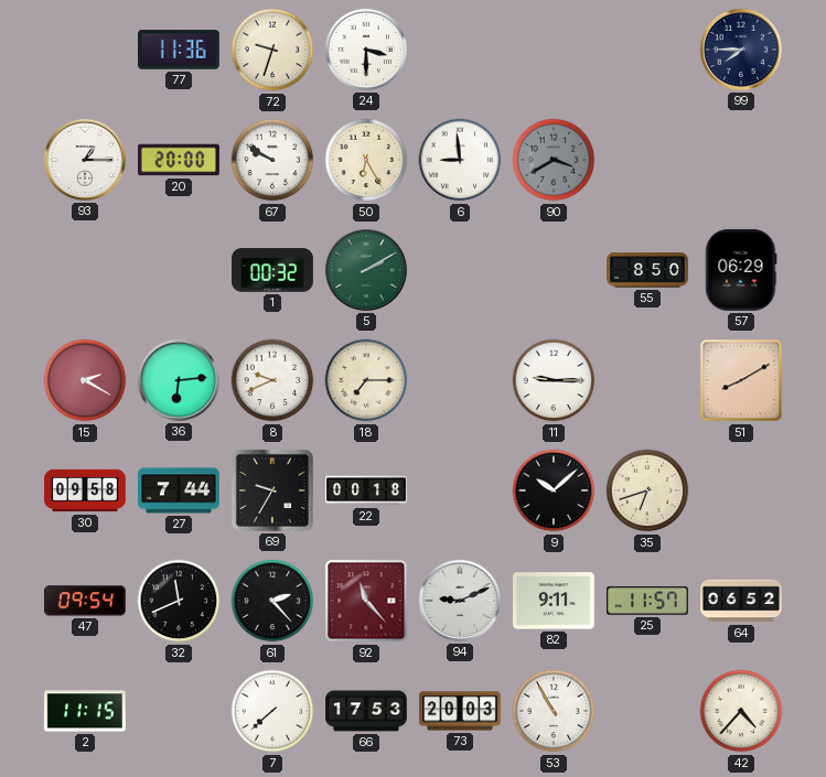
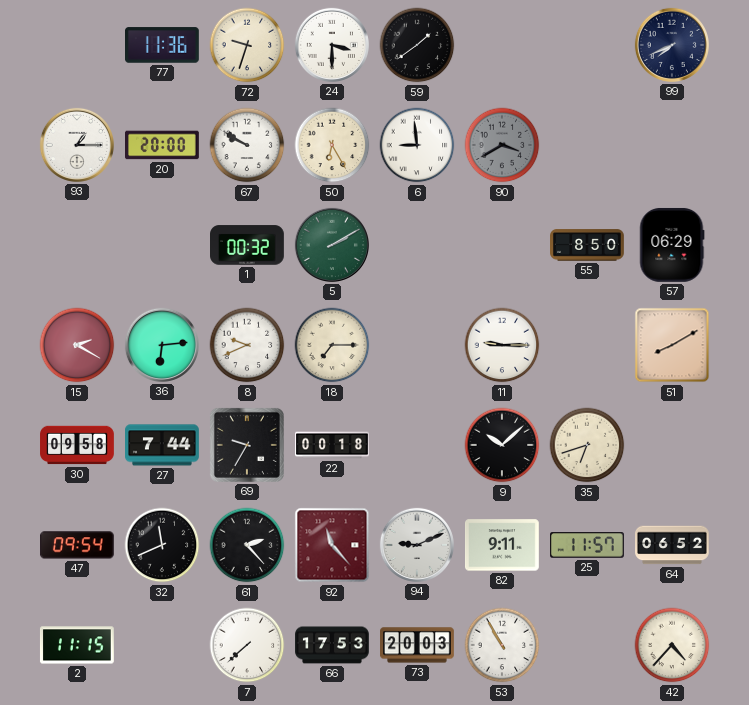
59: none -> 1:39
99: 7:45 -> 7:41
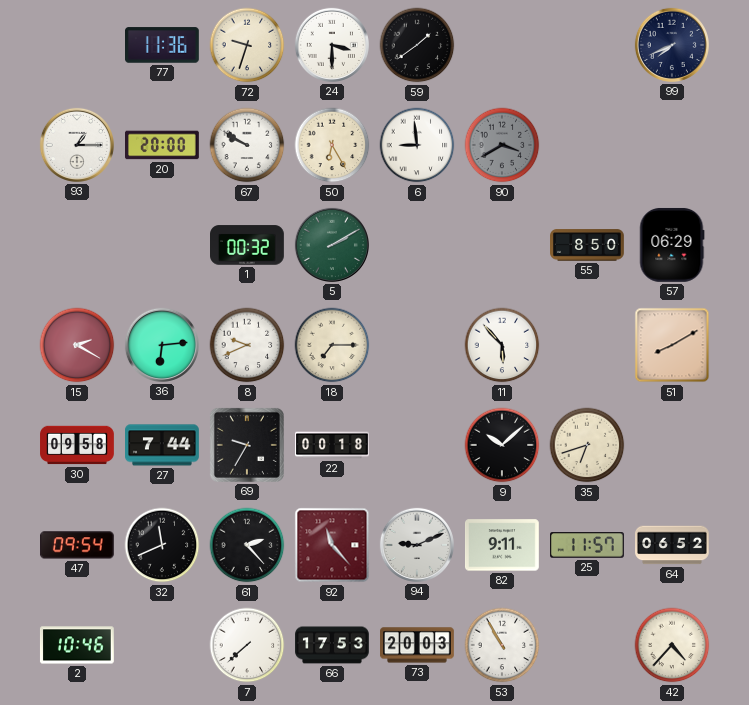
11: 9:15 -> 5:53
2: 11:15 -> 10:46
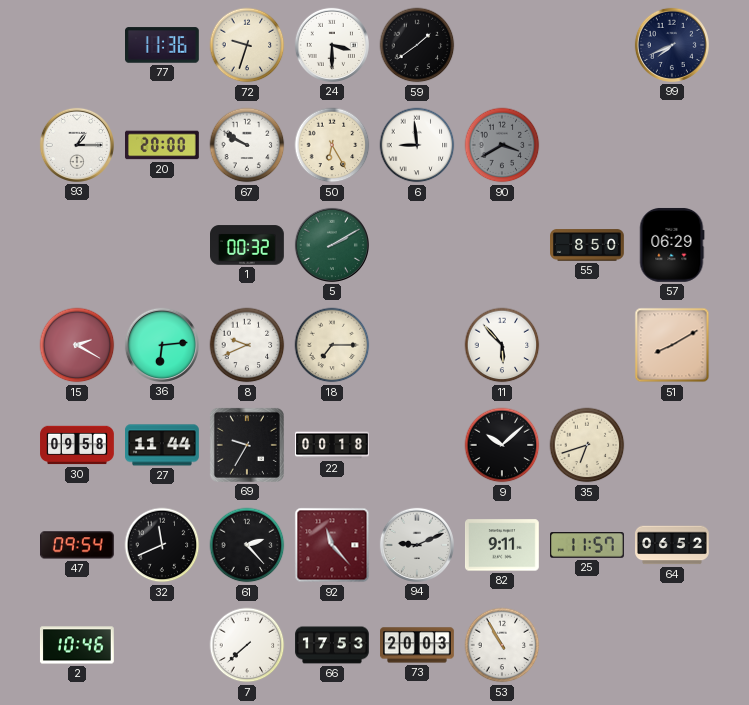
27: 7:44 -> 11:44
42: 4:37 -> none
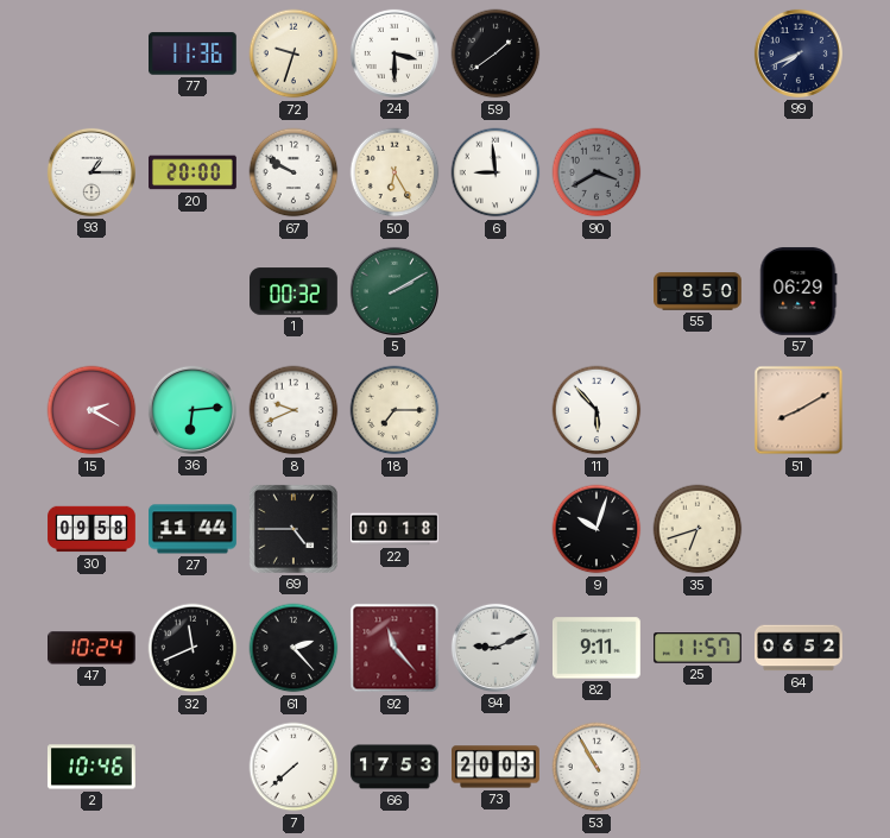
69: 9:35 -> 4:45
9: 10:08 -> 10:03
47: 09:54 -> 10:24
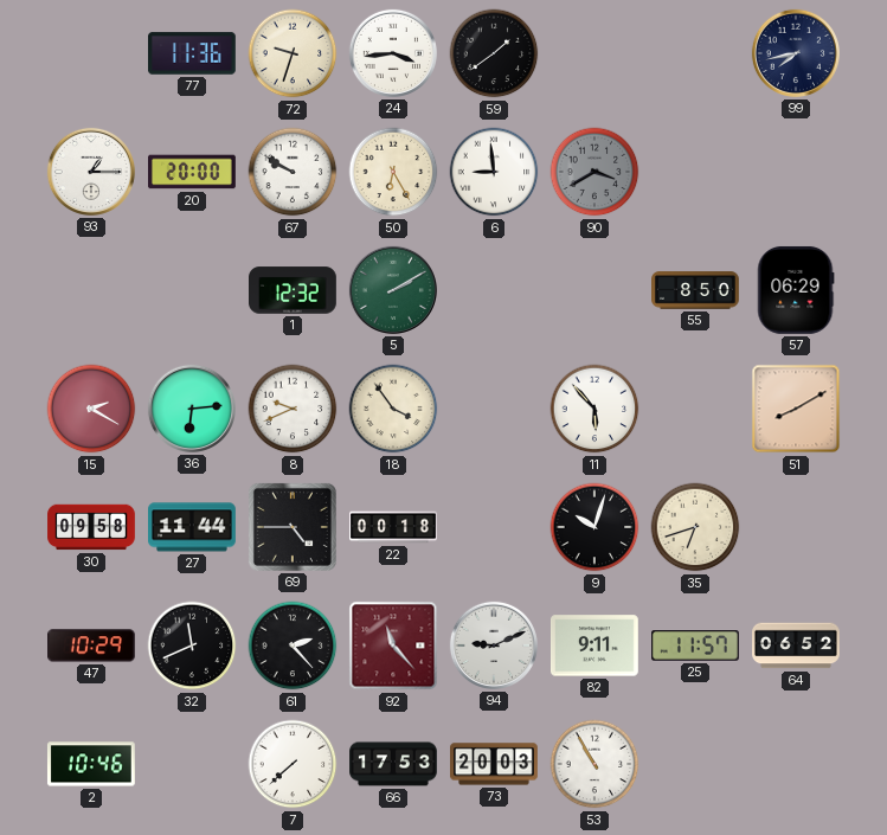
24: 3:30 -> 3:44
99: 7:41 -> 7:43
1: 00:32 -> 12:32
18: 7:15 -> 3:54
47: 10:24 -> 10:29
